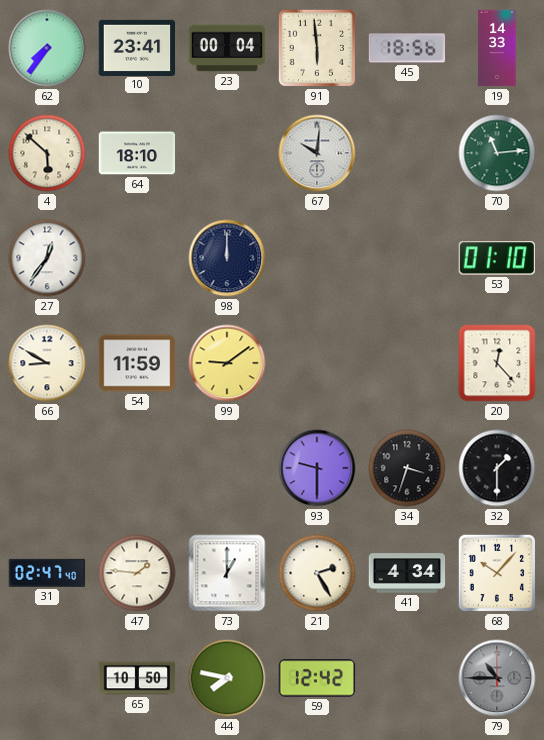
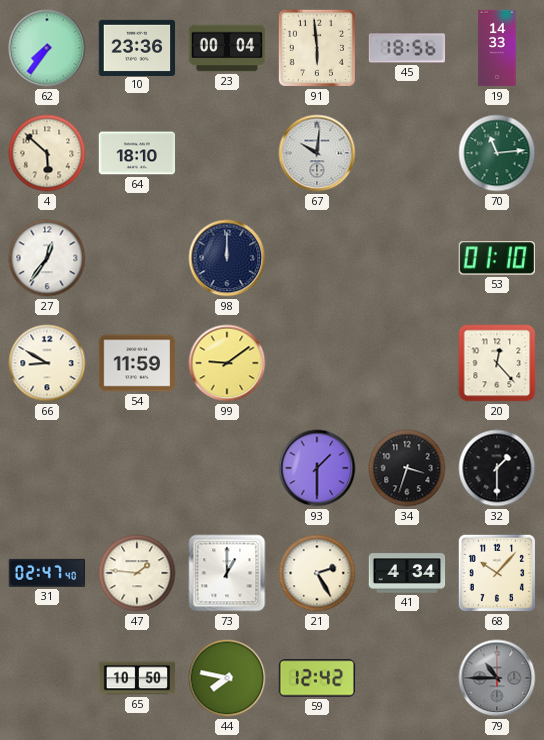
10: 23:41 -> 23:36
93: 9:30 -> 1:30
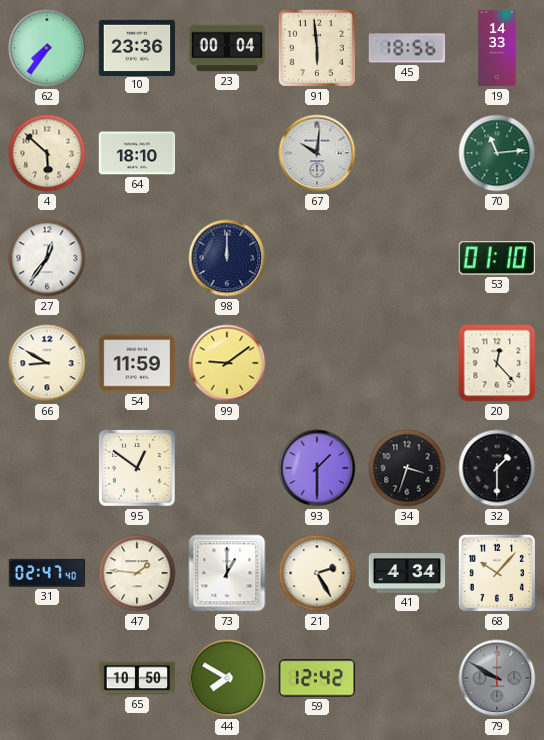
95: none -> 12:51
44: 7:47 -> 7:50
79: 10:45 -> 9:50
